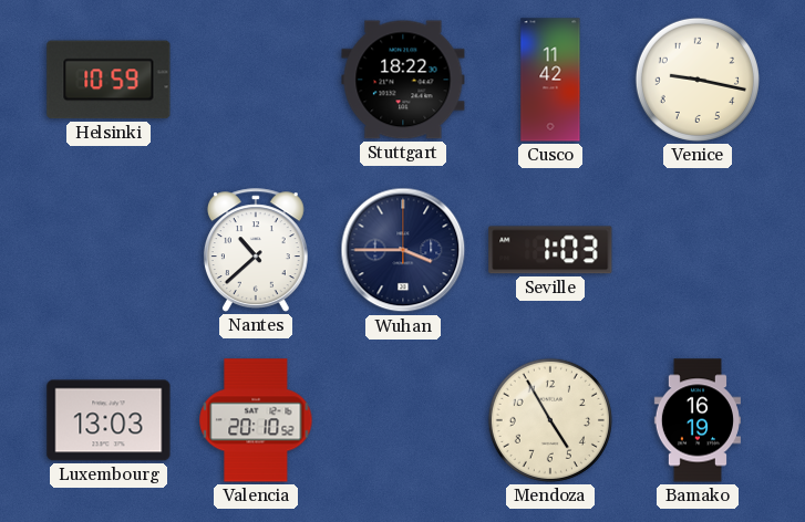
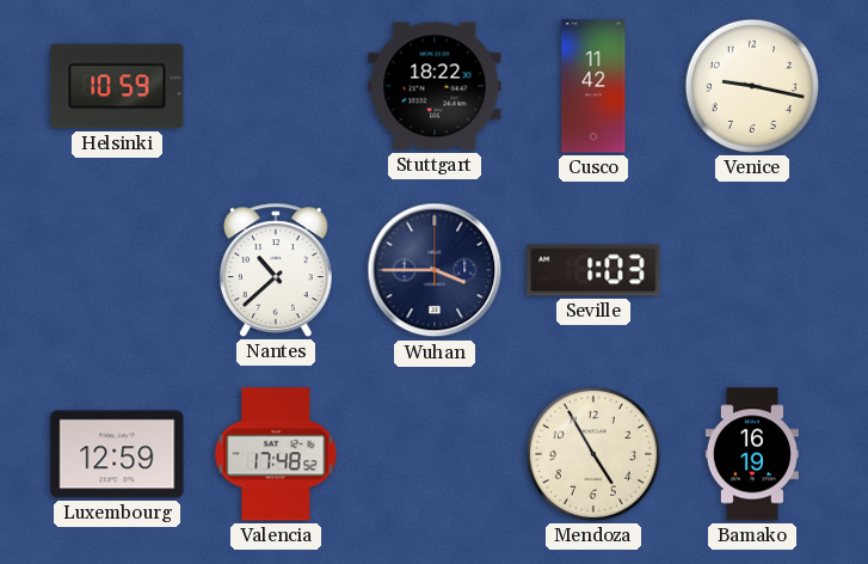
Luxembourg: 13:03 -> 12:59
Valencia: 20:10 -> 17:48
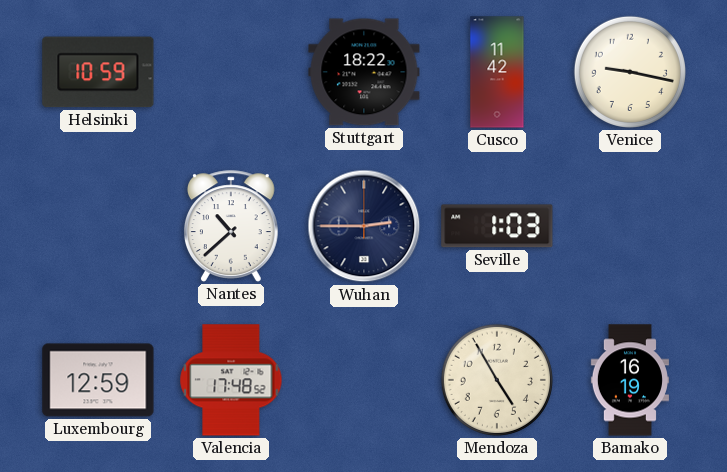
Wuhan: 3:45 -> 2:45
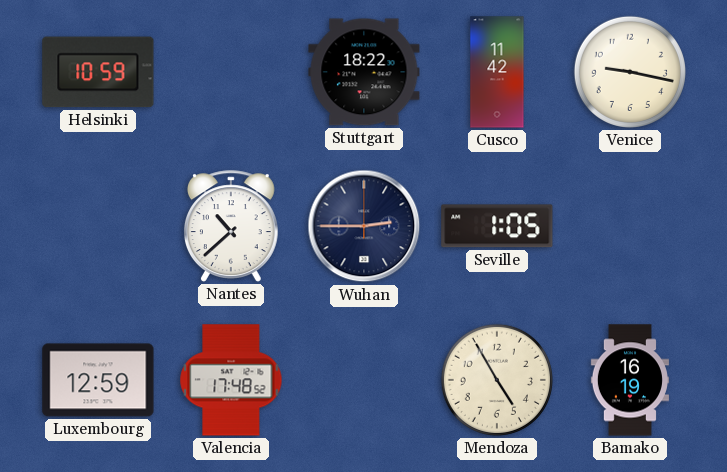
Seville: 1:03 -> 1:05
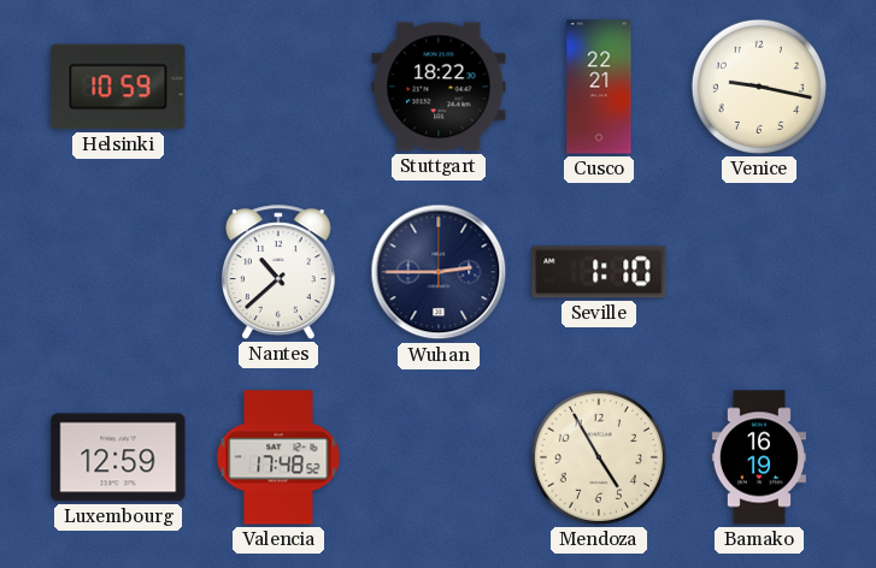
Cusco: 11:42 -> 22:21
Seville: 1:05 -> 1:10
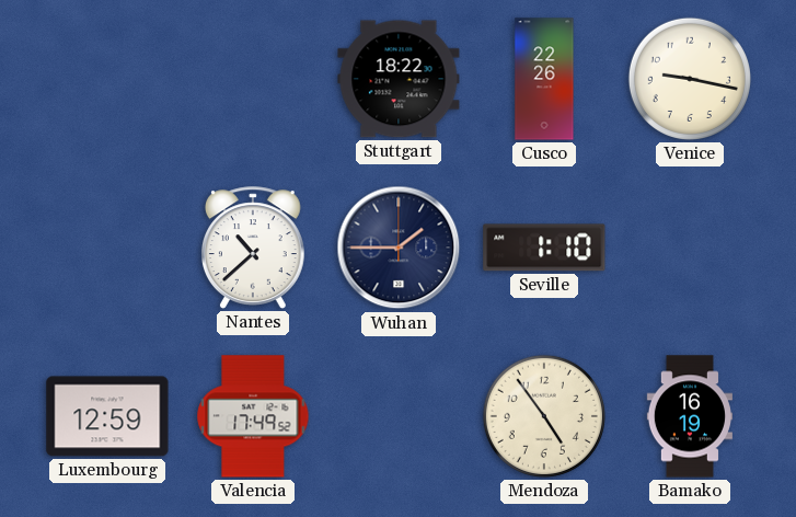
Helsinki: 10:59 -> none
Cusco: 22:21 -> 22:26
Wuhan: 2:45 -> 1:45
Valencia: 17:48 -> 17:49
Mendoza: 4:55 -> 4:54
